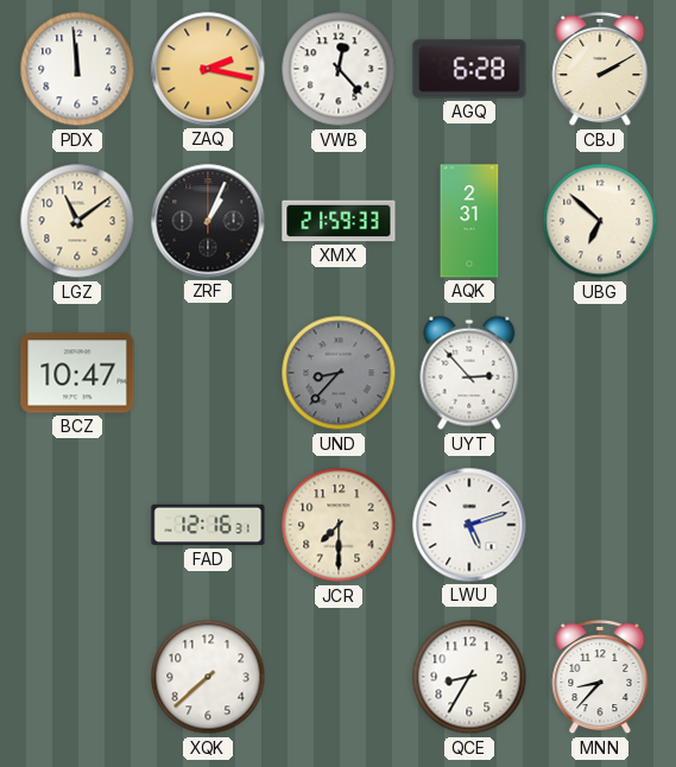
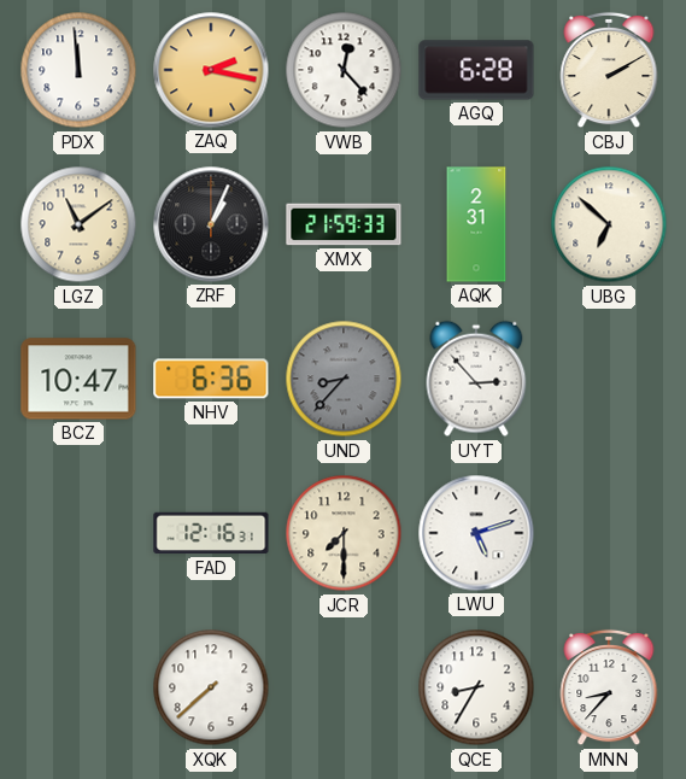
NHV: none -> 6:36
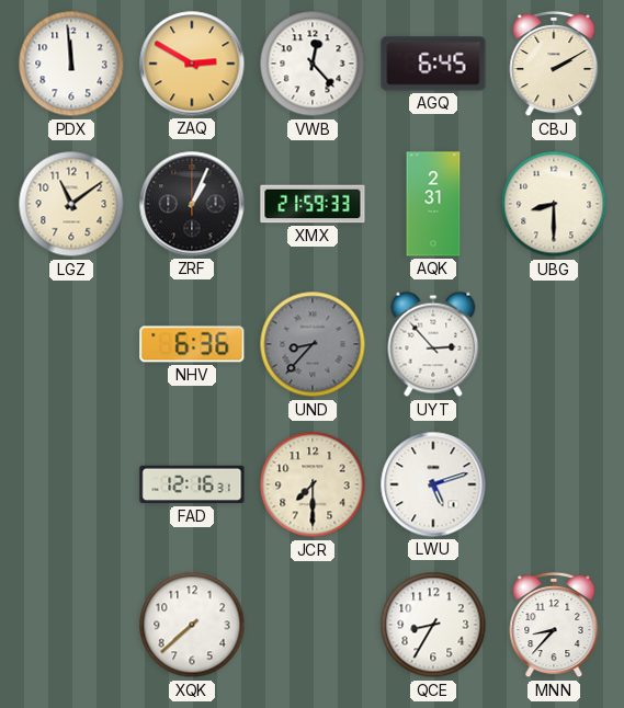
ZAQ: 2:17 -> 2:50
AGQ: 6:28 -> 6:45
UBG: 6:52 -> 8:30
BCZ: 10:47 -> none
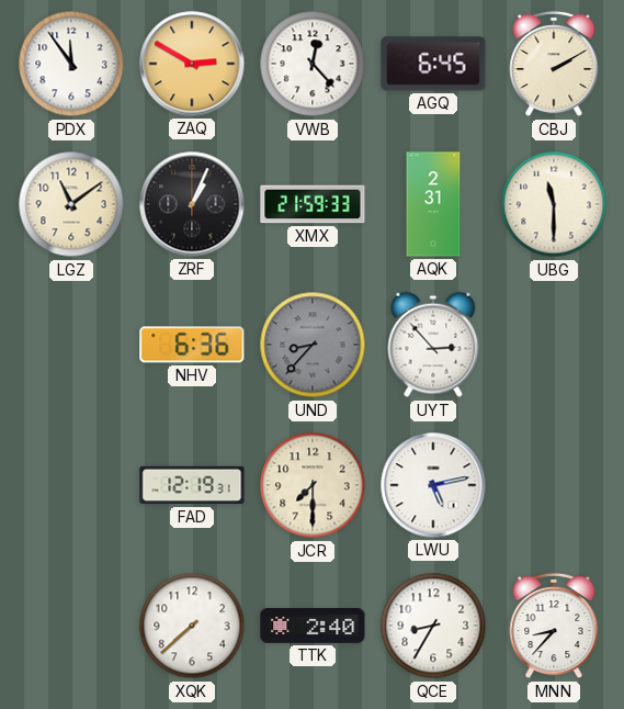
PDX: 11:59 -> 11:54
UBG: 8:30 -> 11:30
FAD: 12:16 -> 12:19
LWU: 5:12 -> 5:13
TTK: none -> 2:40
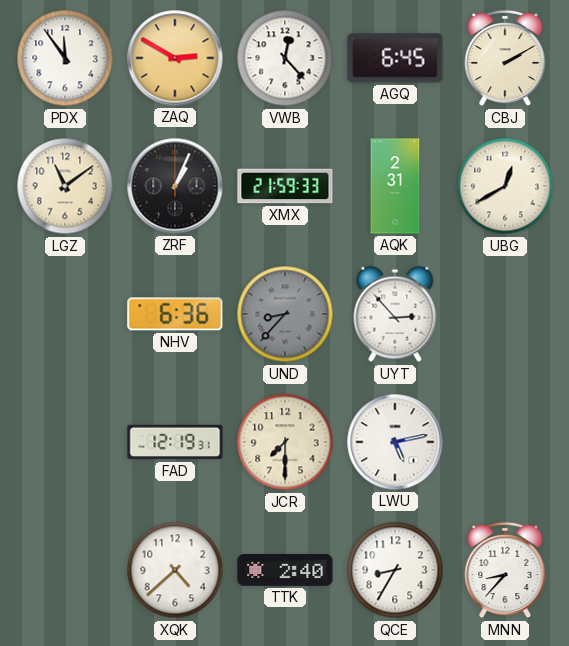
UBG: 11:30 -> 12:40
XQK: 7:38 -> 4:38
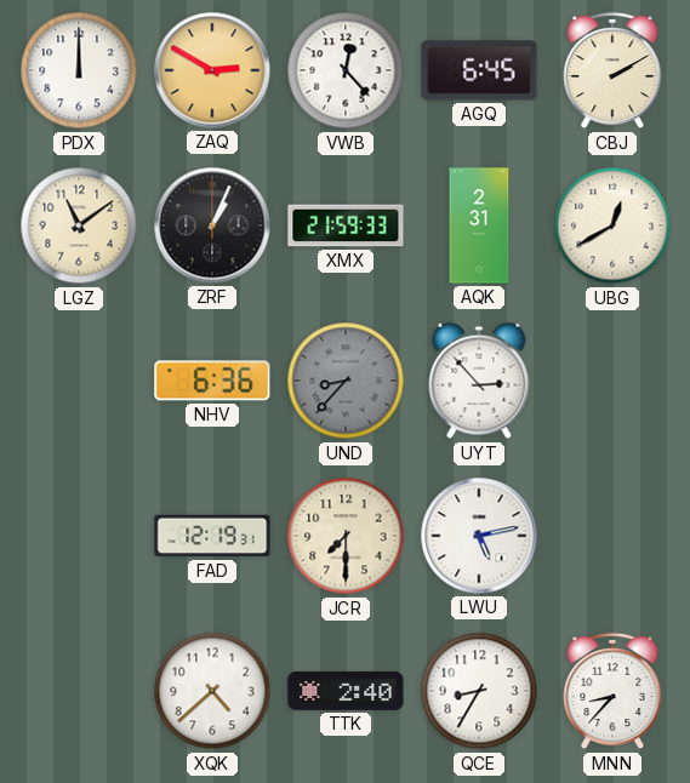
PDX: 11:54 -> 12:00
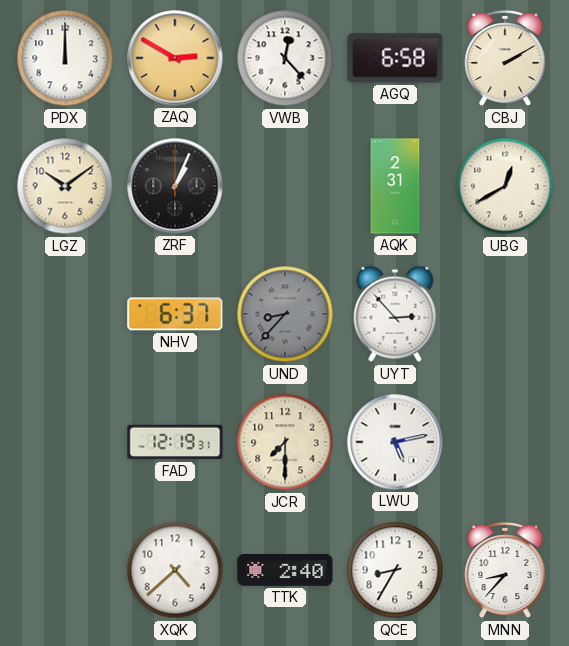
AGQ: 6:45 -> 6:58
LGZ: 11:09 -> 10:09
XMX: 21:59 -> none
NHV: 6:36 -> 6:37
